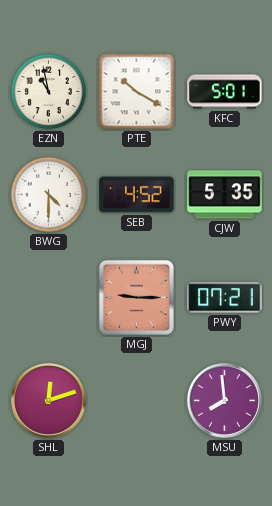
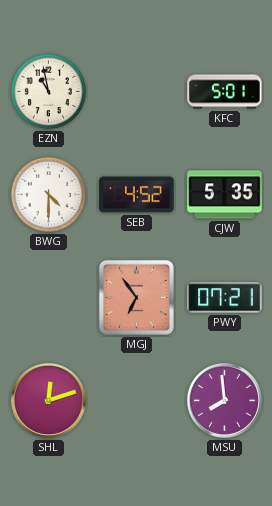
PTE: 10:20 -> none
MGJ: 9:15 -> 6:54
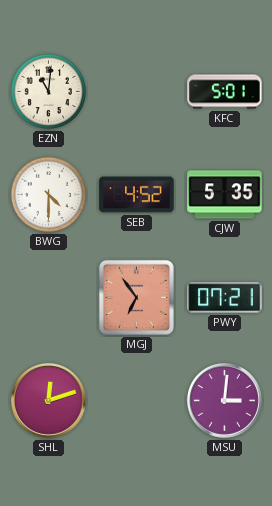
EZN: 10:58 -> 11:01
MSU: 7:59 -> 3:01
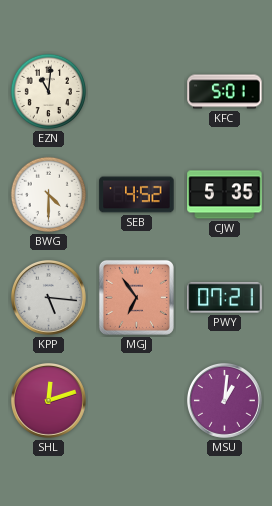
KPP: none -> 5:16
MSU: 3:01 -> 1:01
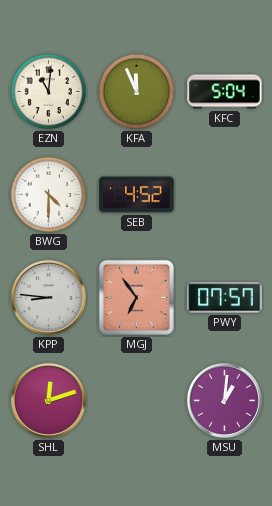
KFA: none -> 11:56
KFC: 5:01 -> 5:04
CJW: 5:35 -> none
KPP: 5:16 -> 8:46
PWY: 07:21 -> 07:57
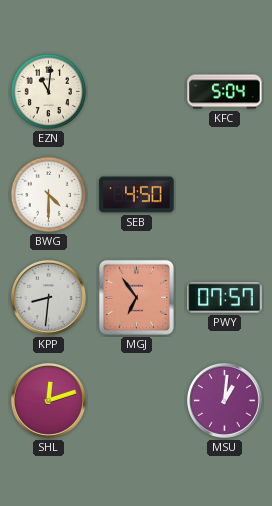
KFA: 11:56 -> none
SEB: 4:52 -> 4:50
KPP: 8:46 -> 8:31
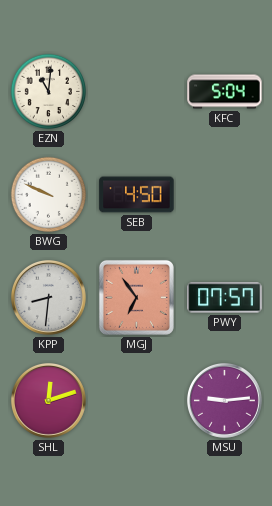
BWG: 4:30 -> 9:49
MSU: 1:01 -> 9:14
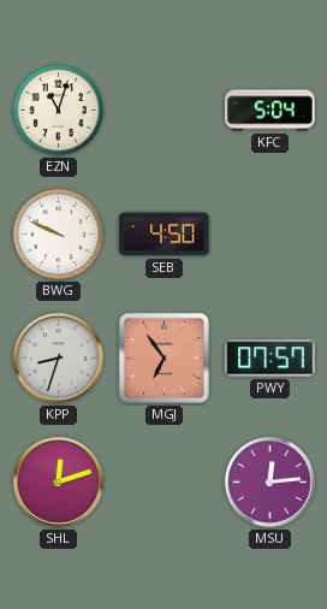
EZN: 11:01 -> 11:03
KPP: 8:31 -> 8:33
MSU: 9:14 -> 12:14
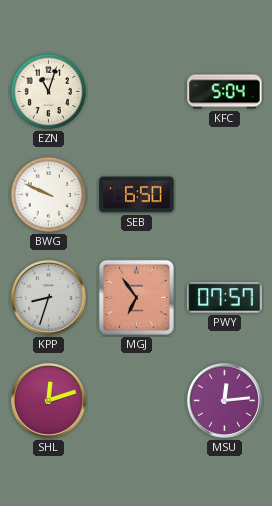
SEB: 4:50 -> 6:50
